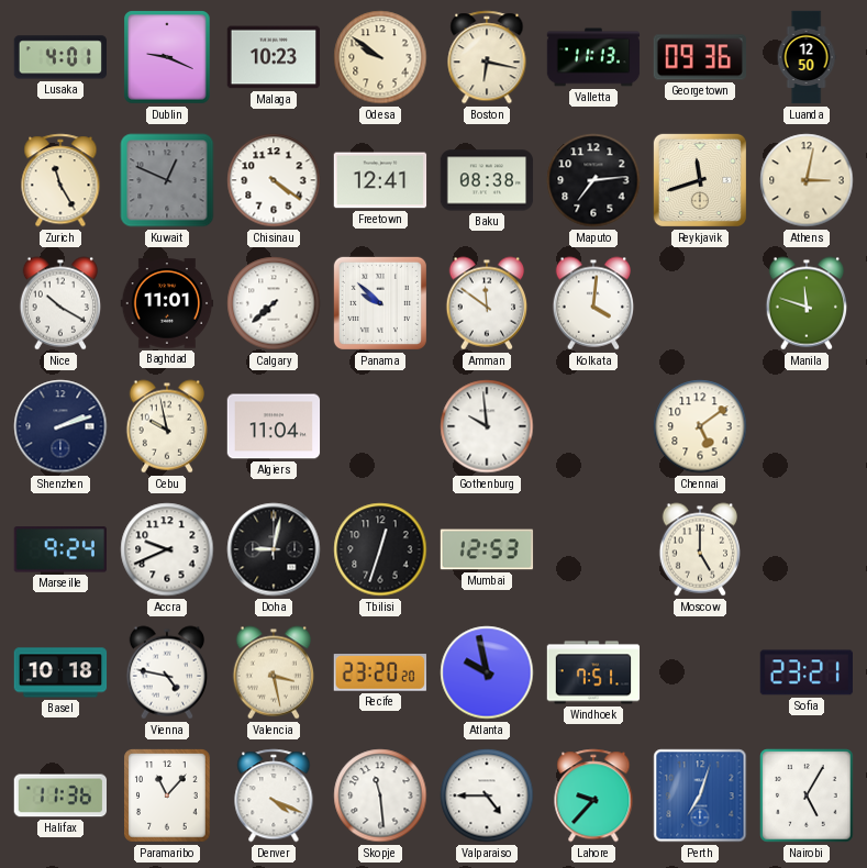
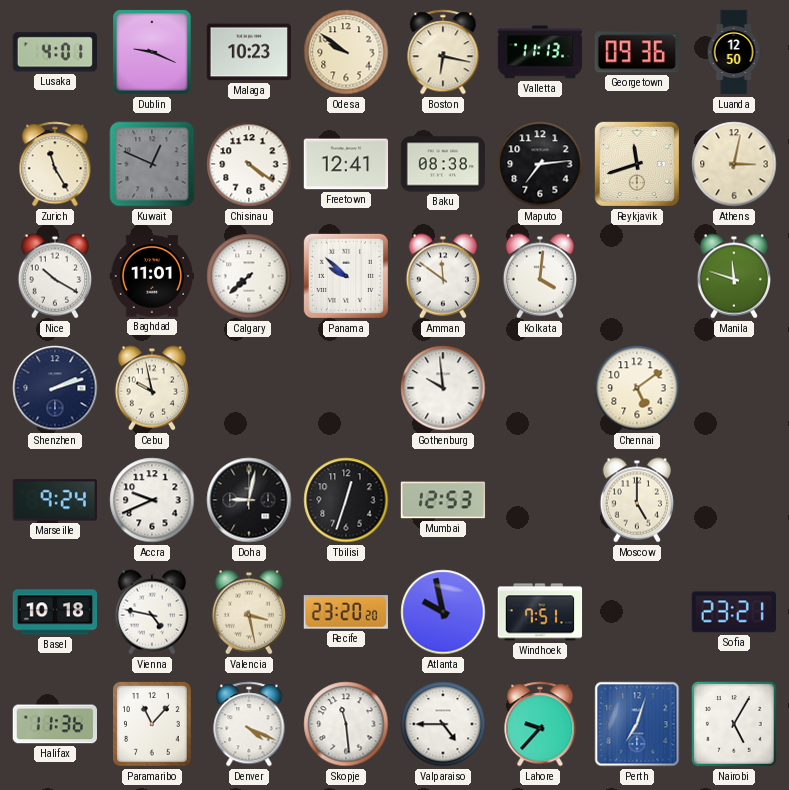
Algiers: 11:04 -> none
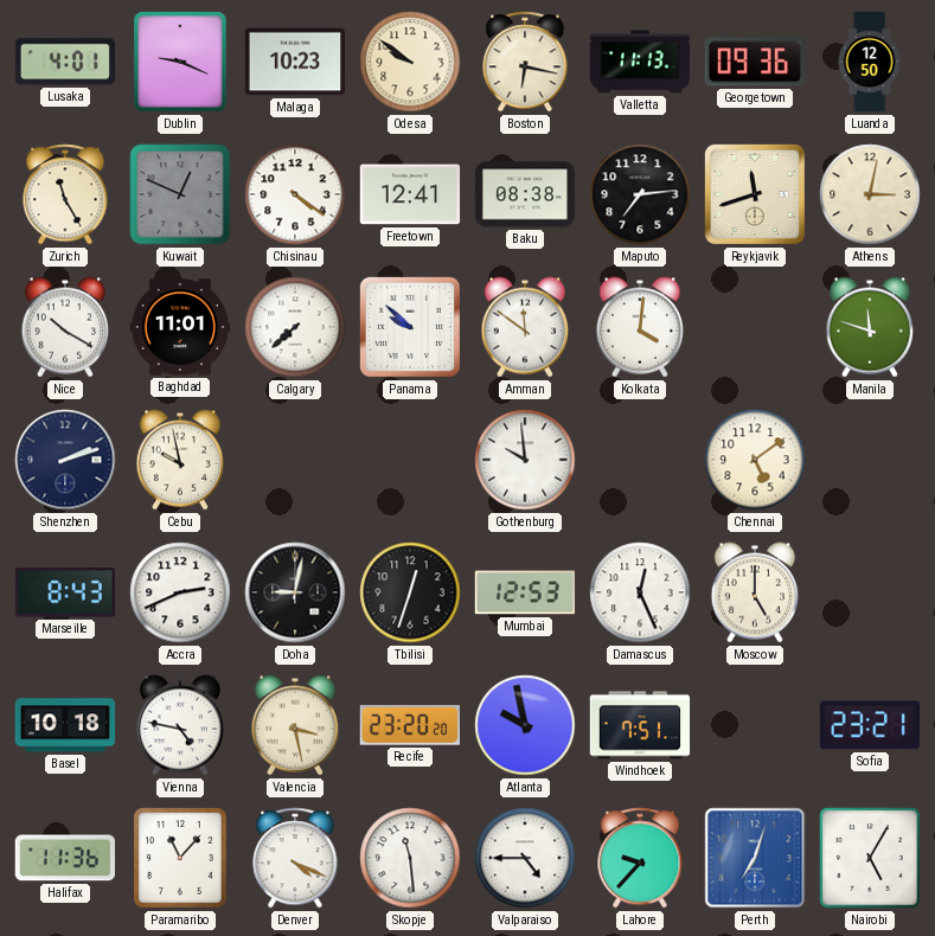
Marseille: 9:24 -> 8:43
Accra: 9:41 -> 2:41
Damascus: none -> 12:26
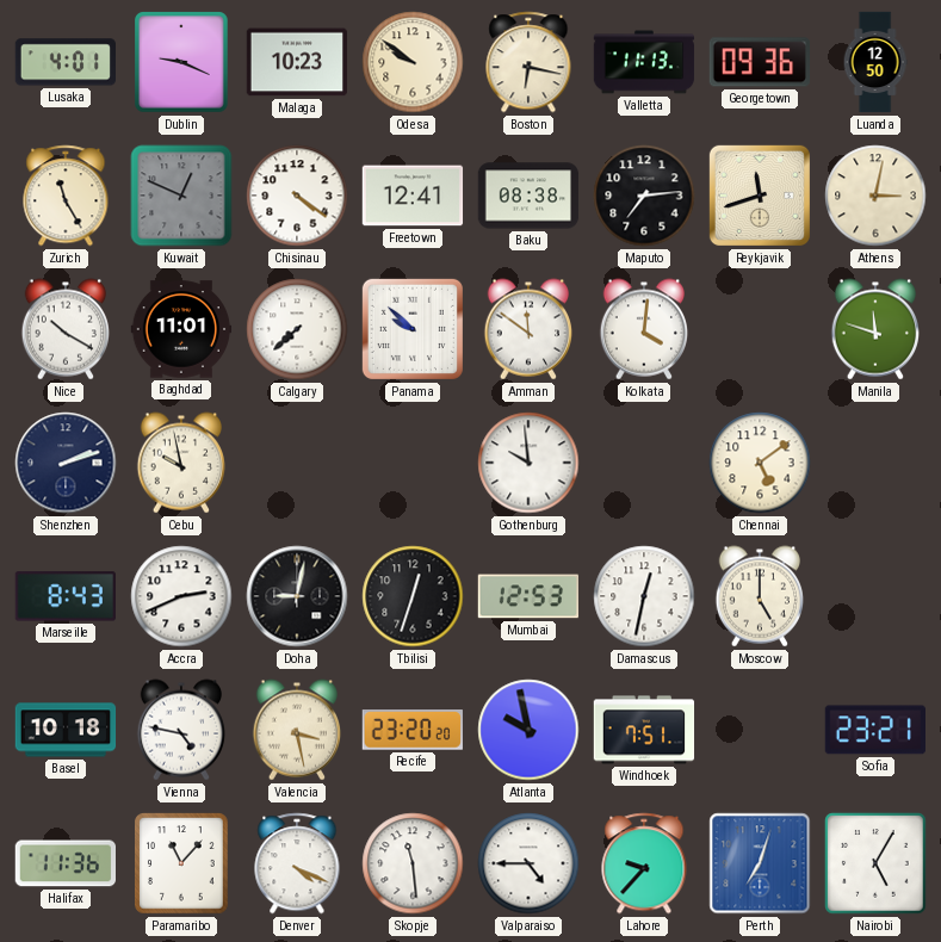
Damascus: 12:26 -> 12:32
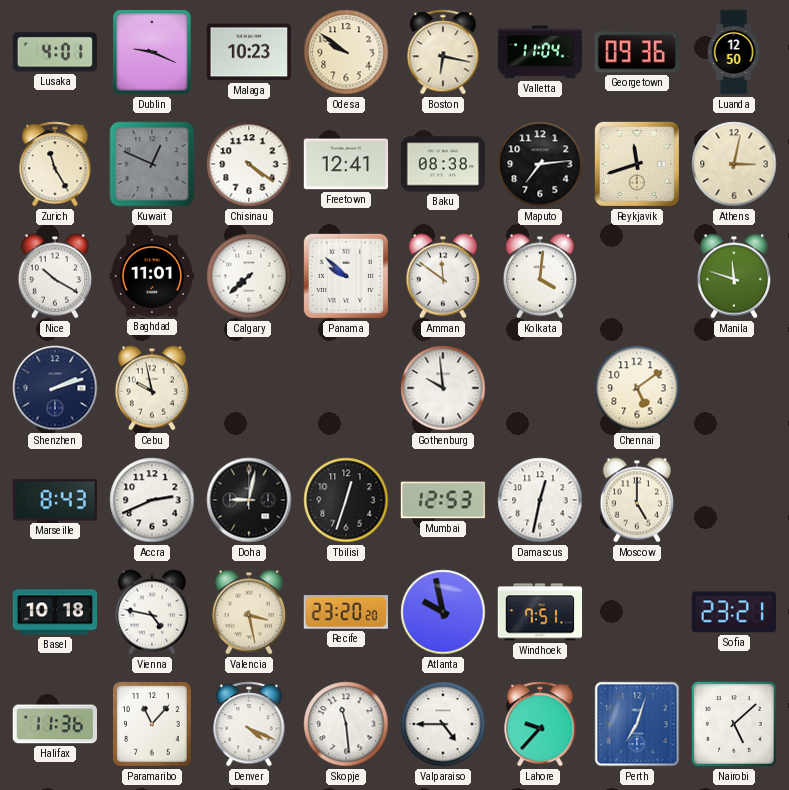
Valletta: 11:13 -> 11:04
Nairobi: 5:05 -> 5:08
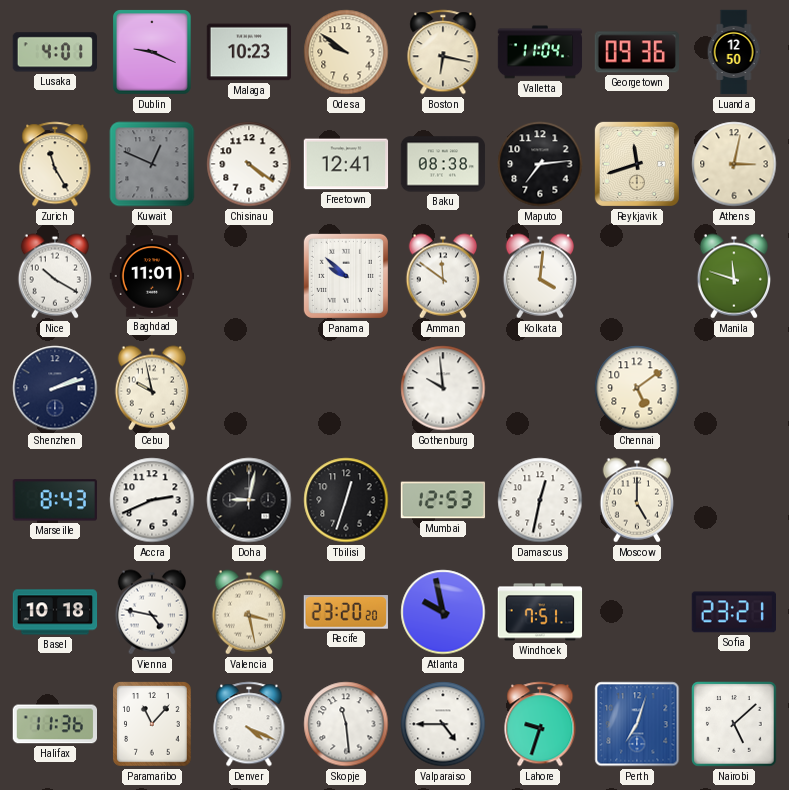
Calgary: 7:38 -> none
Lahore: 9:37 -> 9:33
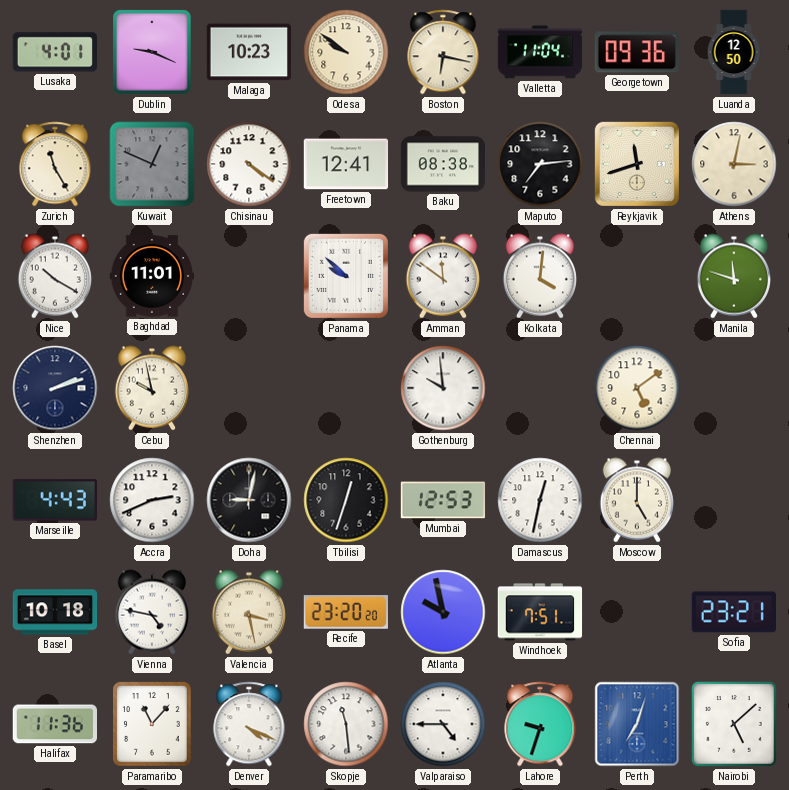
Marseille: 8:43 -> 4:43
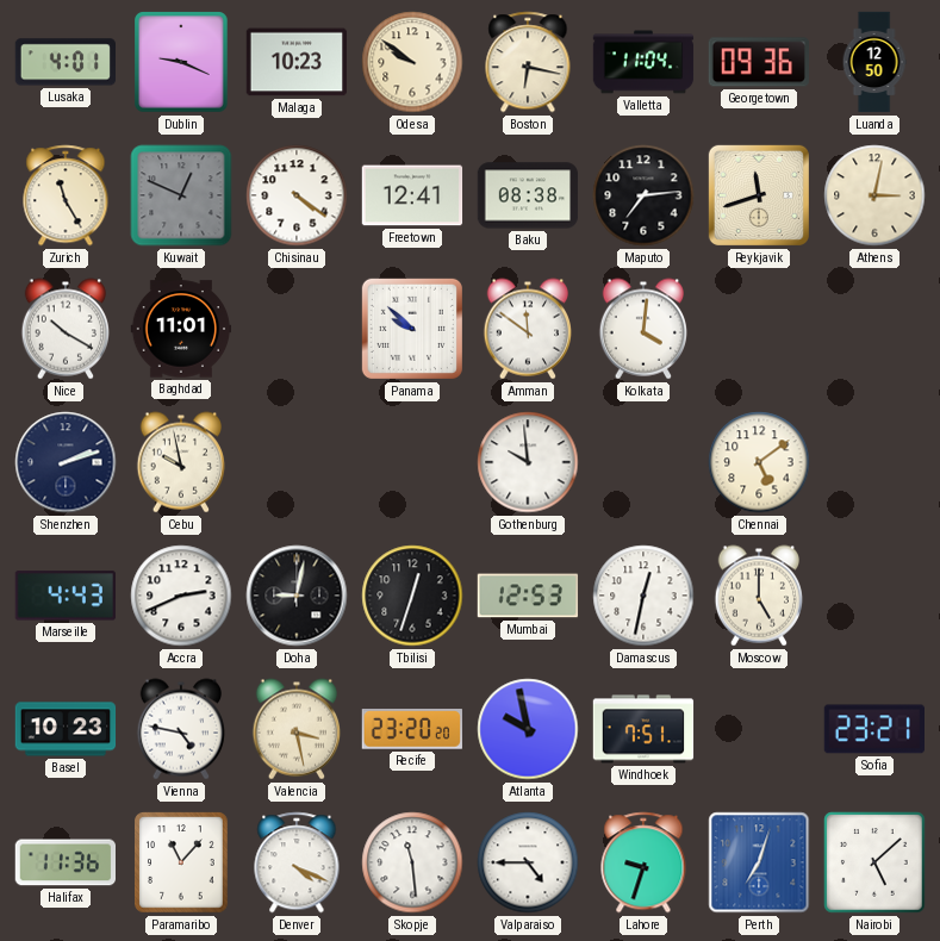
Manila: 11:48 -> none
Basel: 10:18 -> 10:23
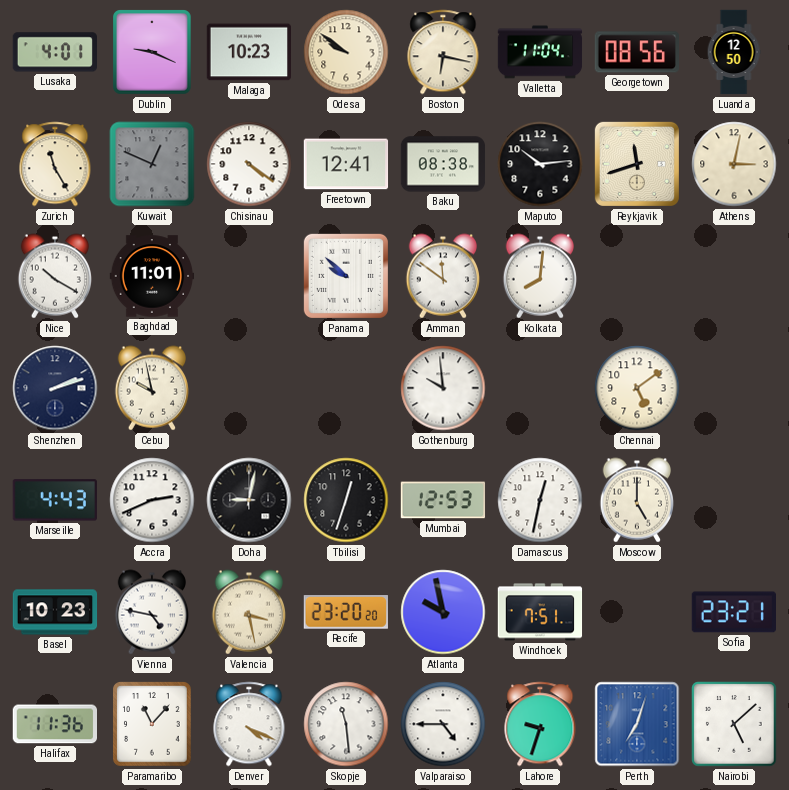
Georgetown: 09:36 -> 08:56
Maputo: 7:14 -> 10:14
Kolkata: 4:01 -> 8:01
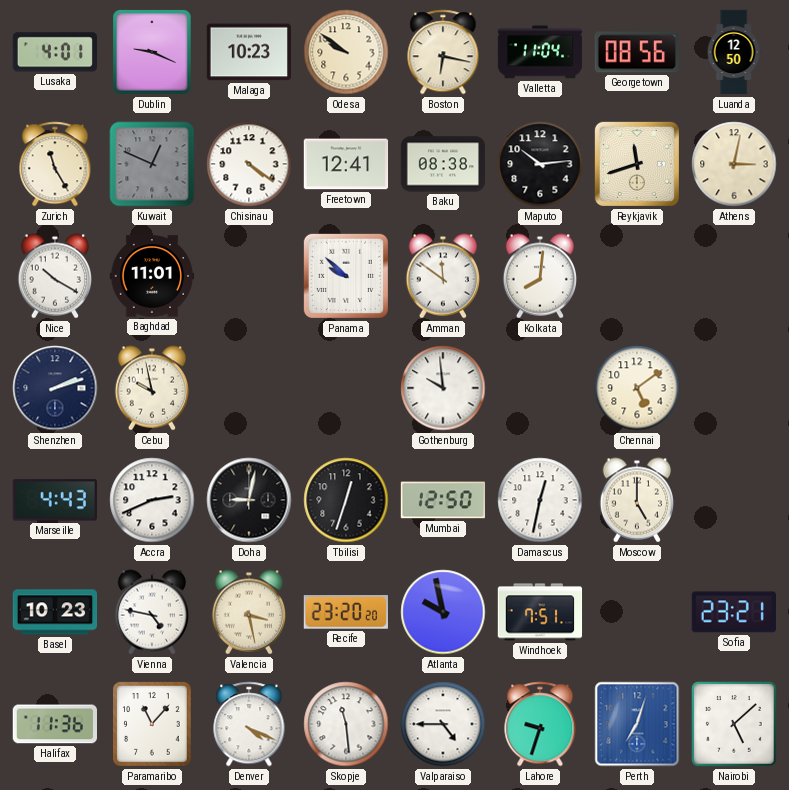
Mumbai: 12:53 -> 12:50
